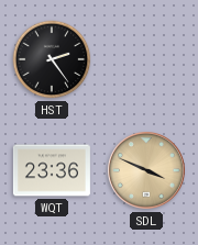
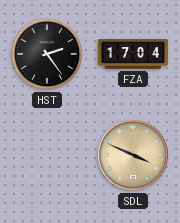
FZA: none -> 17:04
WQT: 23:36 -> none
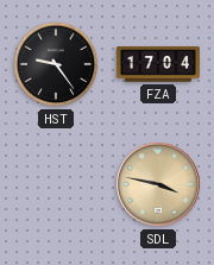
HST: 2:24 -> 9:24
SDL: 3:49 -> 3:47
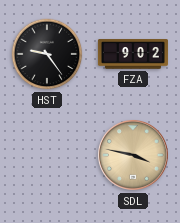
FZA: 17:04 -> 9:02
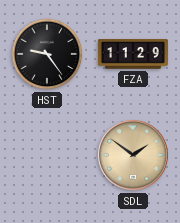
FZA: 9:02 -> 11:29
SDL: 3:47 -> 1:51
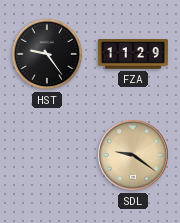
SDL: 1:51 -> 9:21
